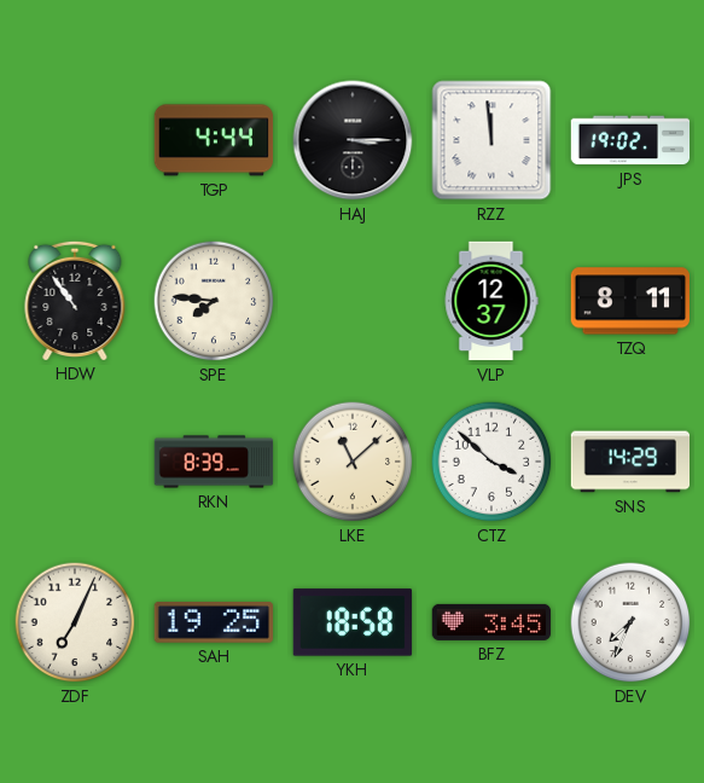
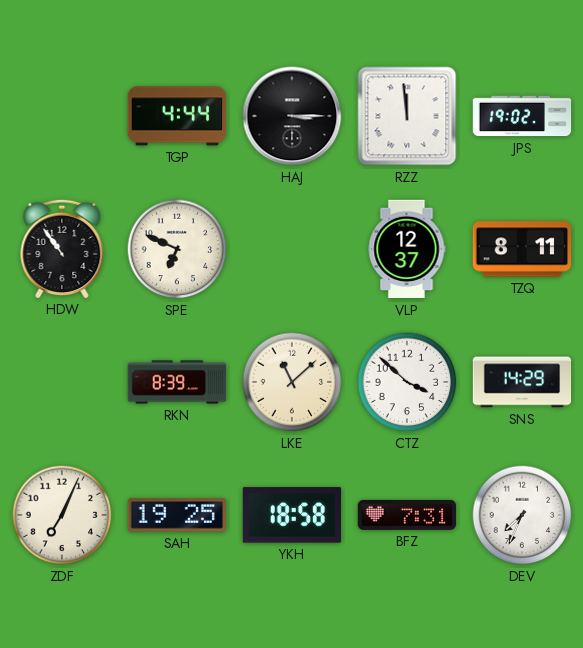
SPE: 7:46 -> 6:49
BFZ: 3:45 -> 7:31
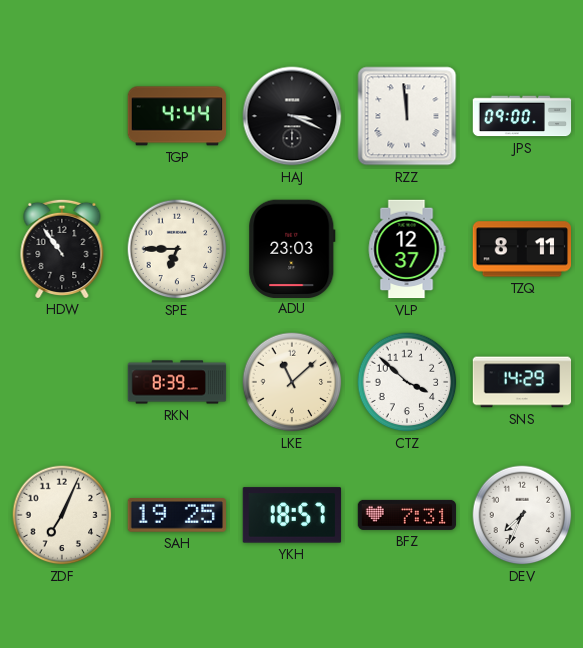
HAJ: 3:15 -> 3:19
JPS: 19:02 -> 09:00
SPE: 6:49 -> 6:45
ADU: none -> 23:03
YKH: 18:58 -> 18:57
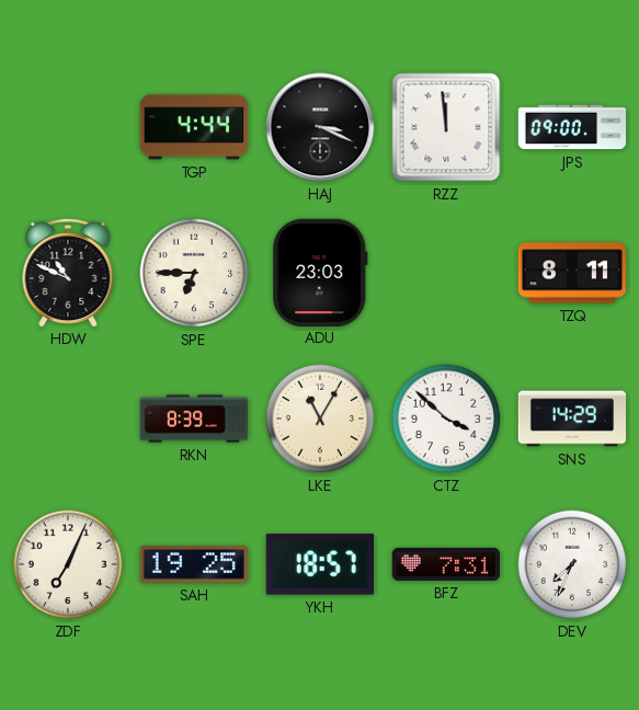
HDW: 10:54 -> 10:49
VLP: 12:37 -> none
LKE: 11:08 -> 11:05
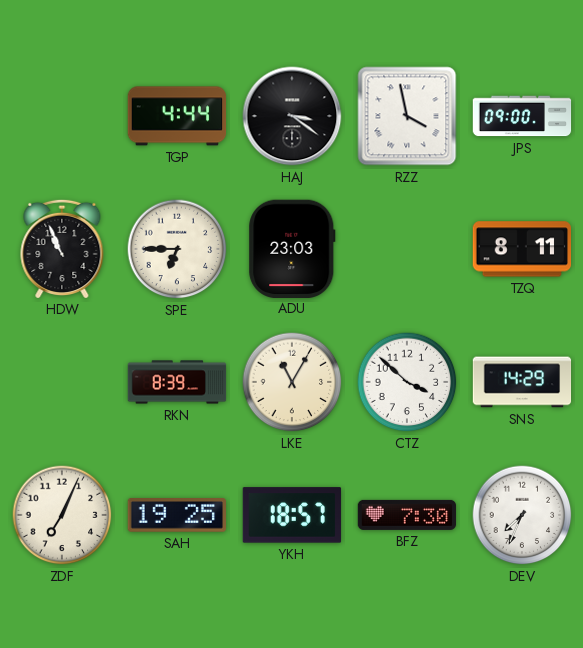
HAJ: 3:19 -> 3:21
RZZ: 11:59 -> 3:58
HDW: 10:49 -> 10:56
BFZ: 7:31 -> 7:30
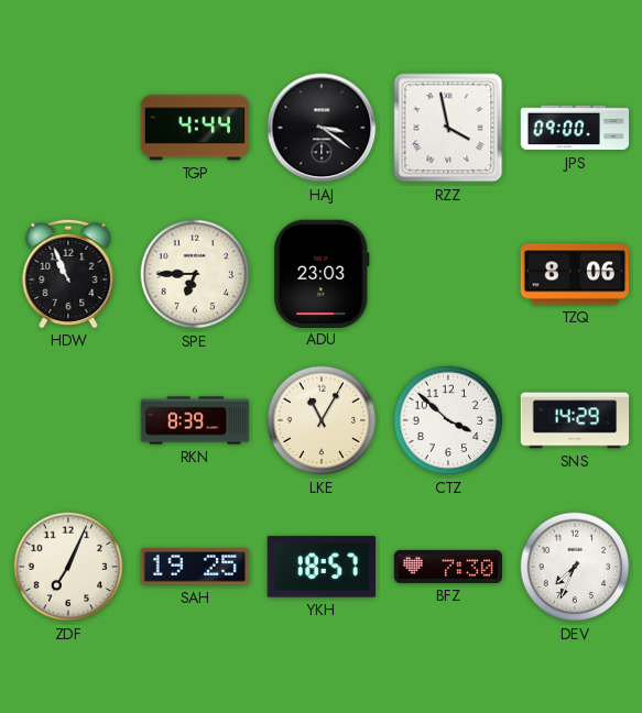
TZQ: 8:11 -> 8:06
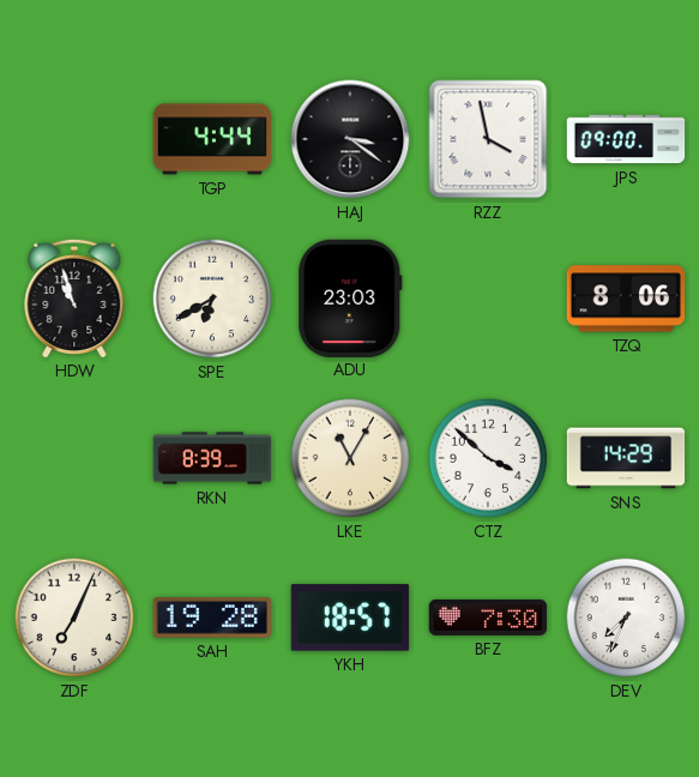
HDW: 10:56 -> 10:57
SPE: 6:45 -> 6:40
SAH: 19:25 -> 19:28
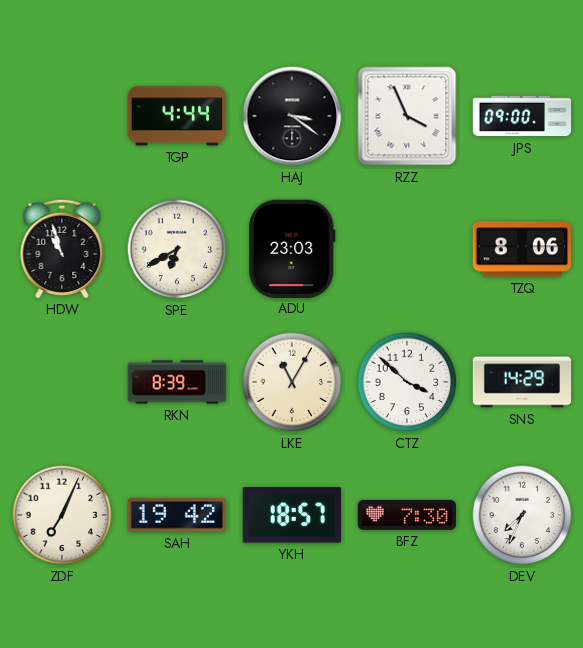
RZZ: 3:58 -> 3:56
SAH: 19:28 -> 19:42
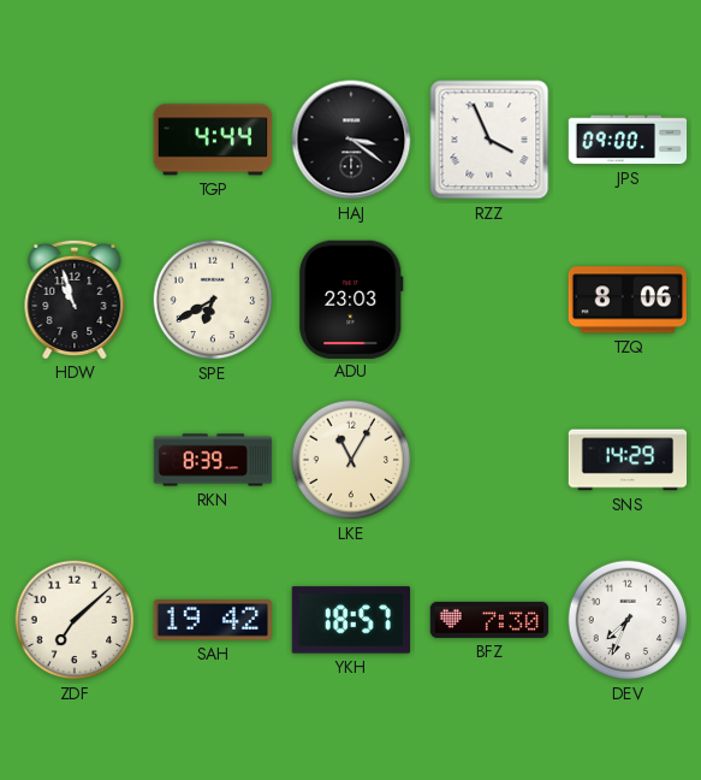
CTZ: 3:52 -> none
ZDF: 7:04 -> 7:08
